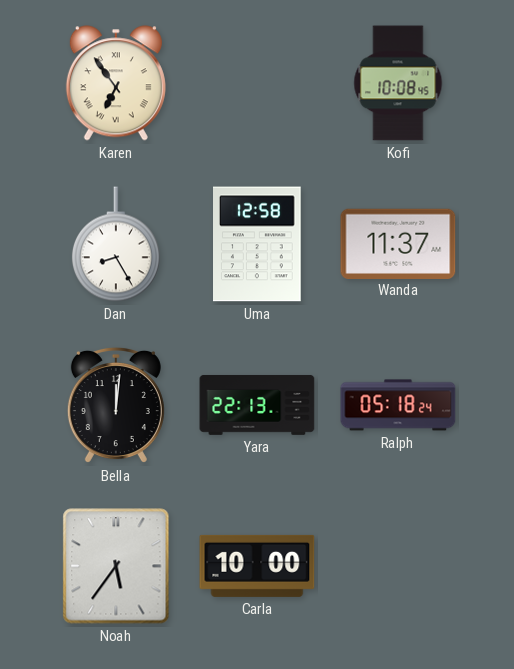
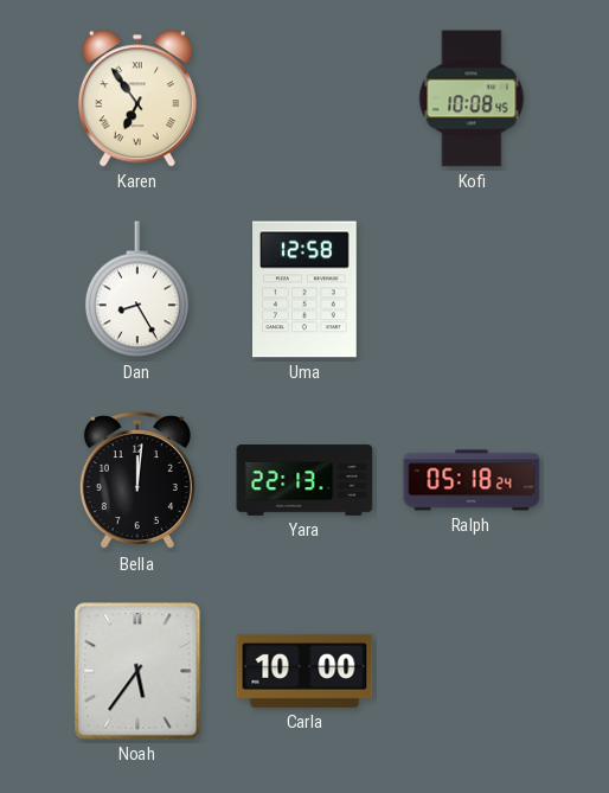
Wanda: 11:37 -> none
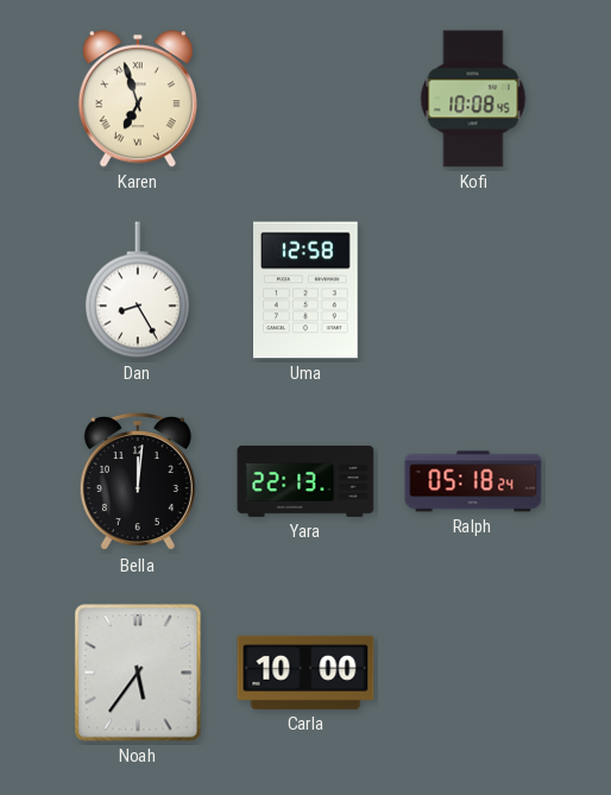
Karen: 6:54 -> 6:57
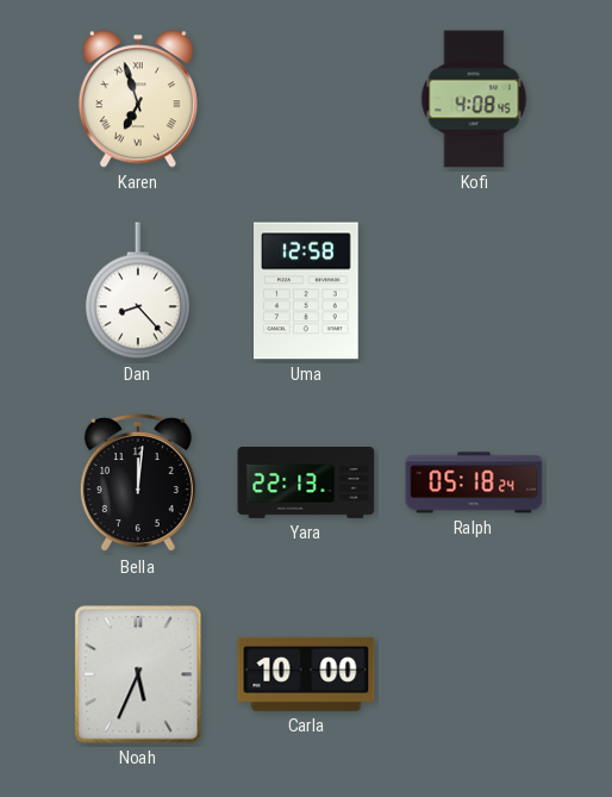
Kofi: 10:08 -> 4:08
Dan: 8:25 -> 8:23
Noah: 5:36 -> 5:34
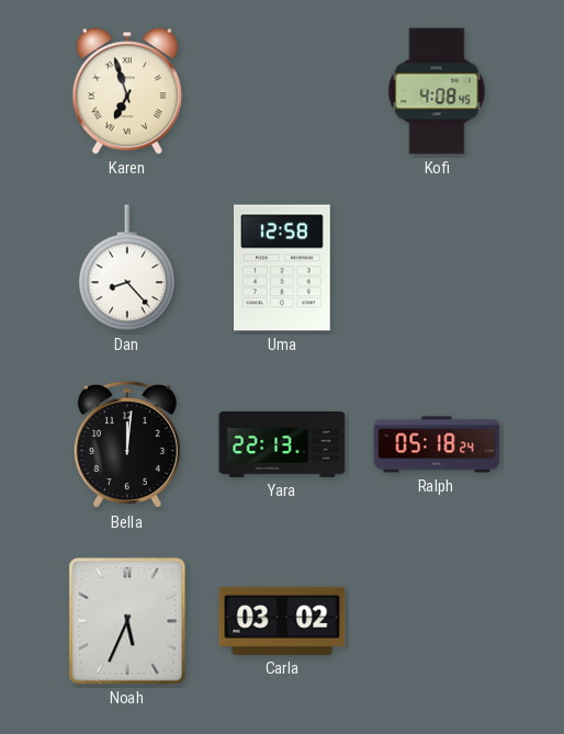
Carla: 10:00 -> 03:02
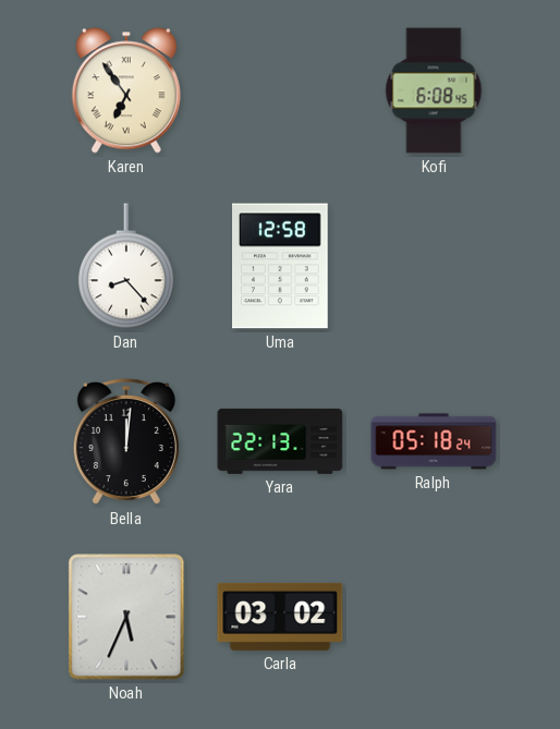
Karen: 6:57 -> 6:54
Kofi: 4:08 -> 6:08
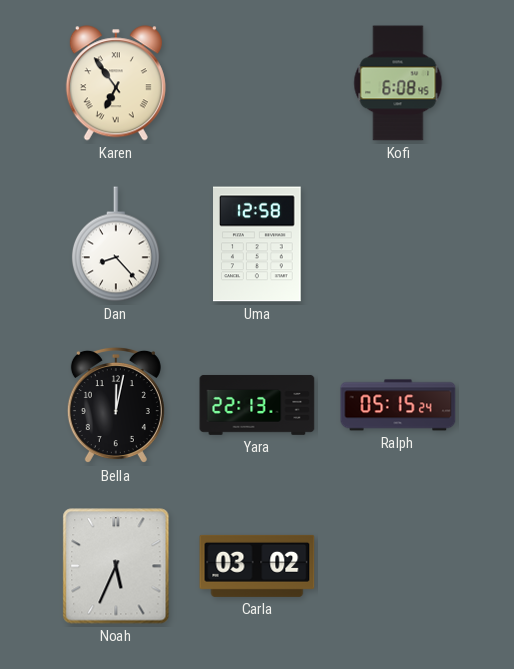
Bella: 12:01 -> 12:02
Ralph: 05:18 -> 05:15
